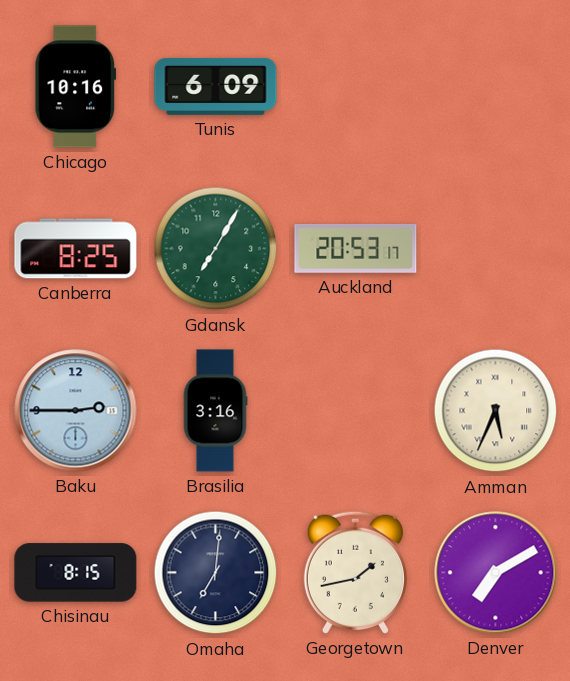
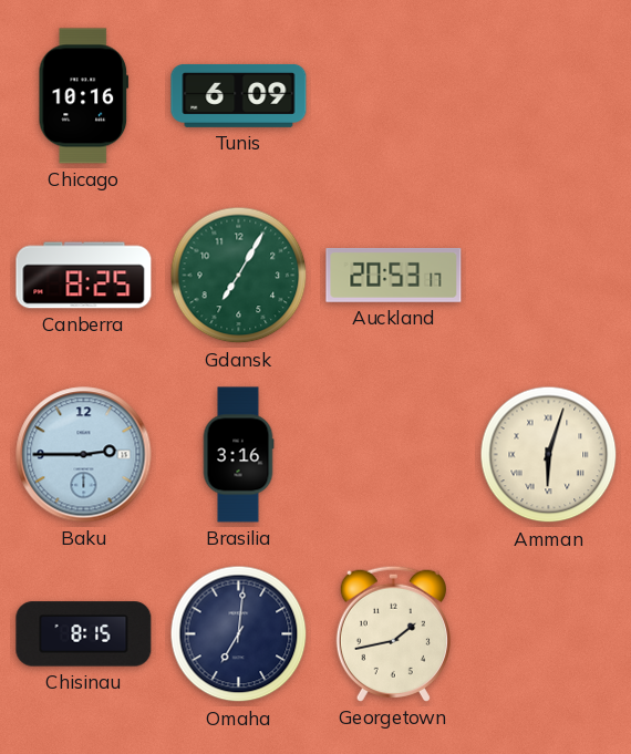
Amman: 5:34 -> 6:03
Denver: 7:10 -> none
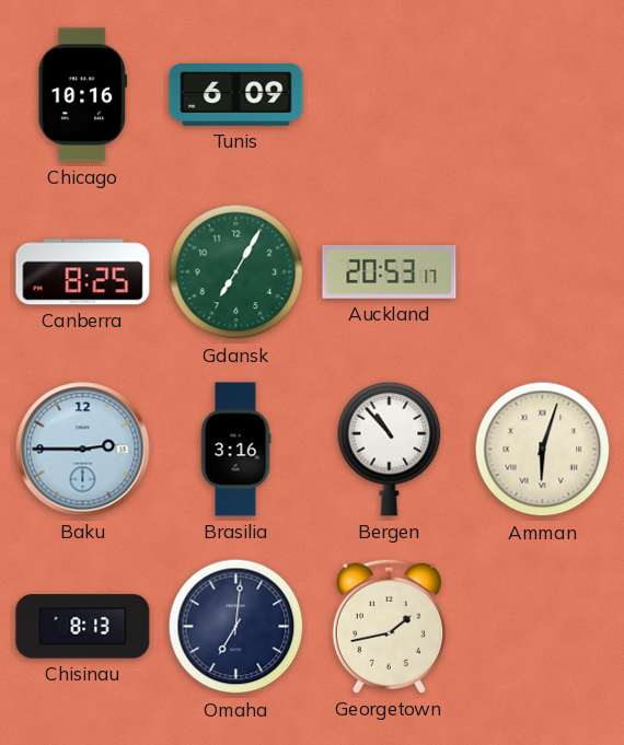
Bergen: none -> 10:53
Chisinau: 8:15 -> 8:13
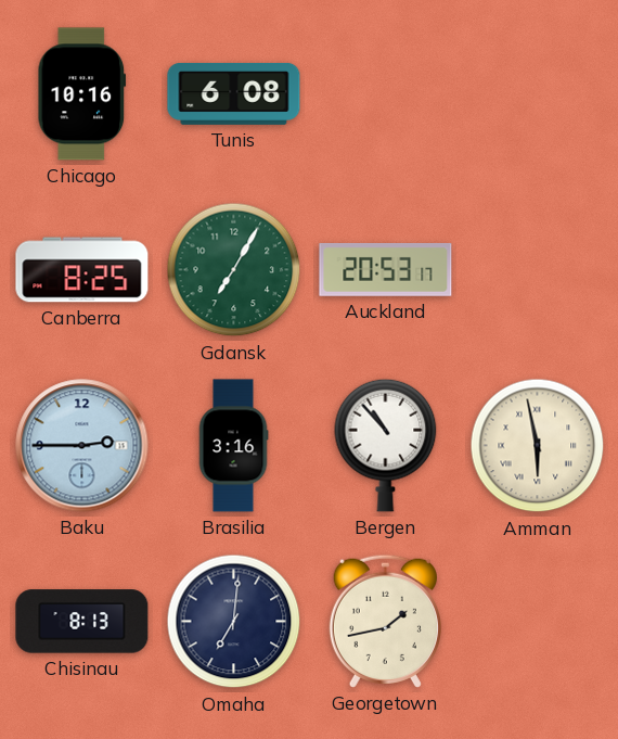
Tunis: 6:09 -> 6:08
Amman: 6:03 -> 5:58
